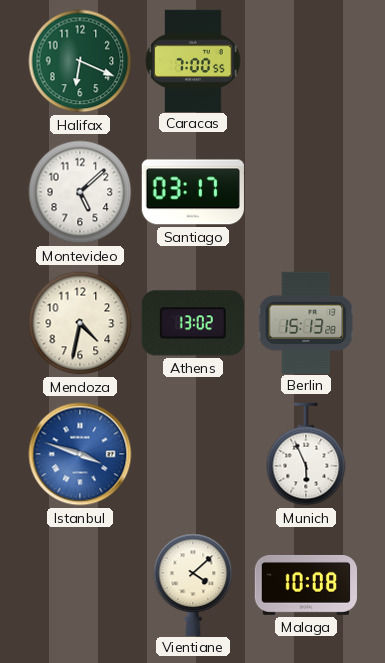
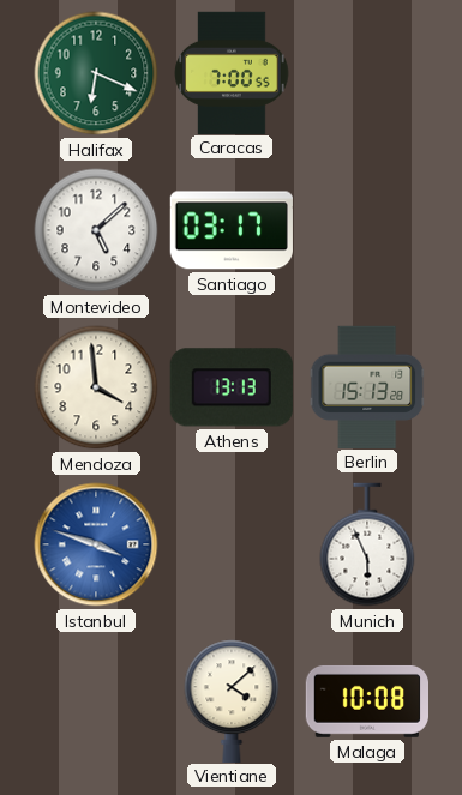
Mendoza: 4:32 -> 3:59
Athens: 13:02 -> 13:13
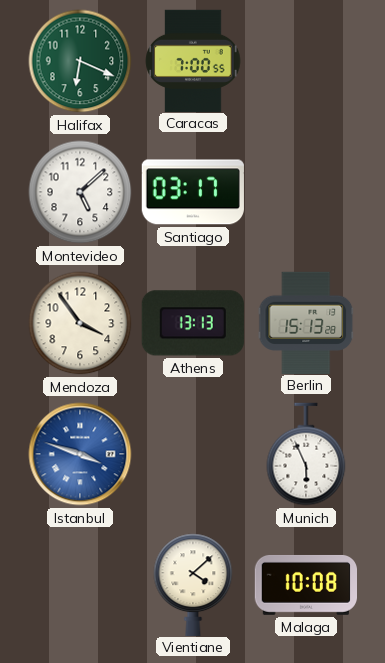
Mendoza: 3:59 -> 3:54
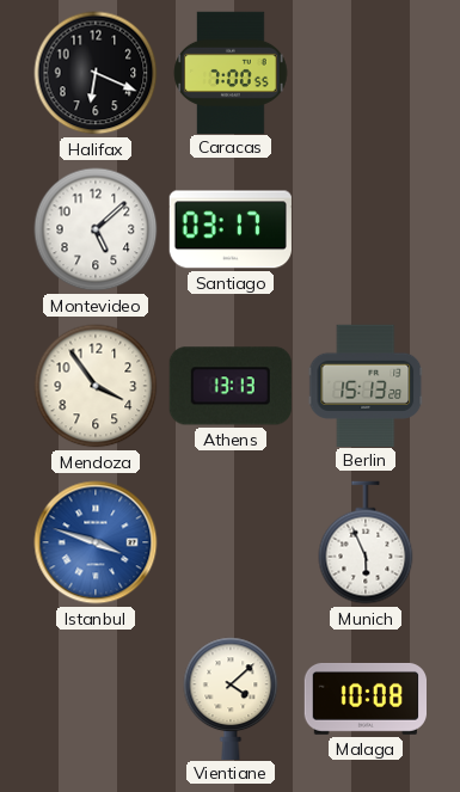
Halifax dial: green -> black
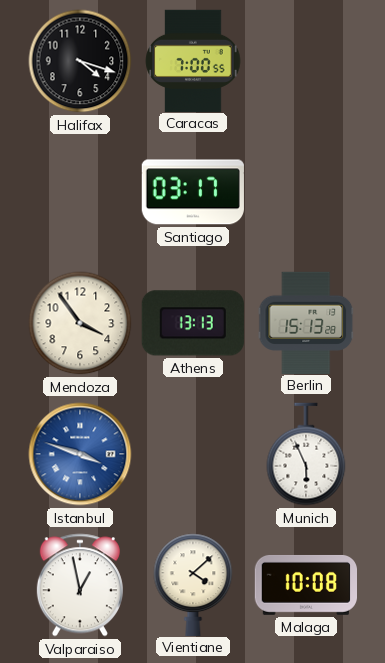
Halifax: 6:19 -> 4:18
Montevideo: 5:08 -> none
Valparaiso: none -> 12:58
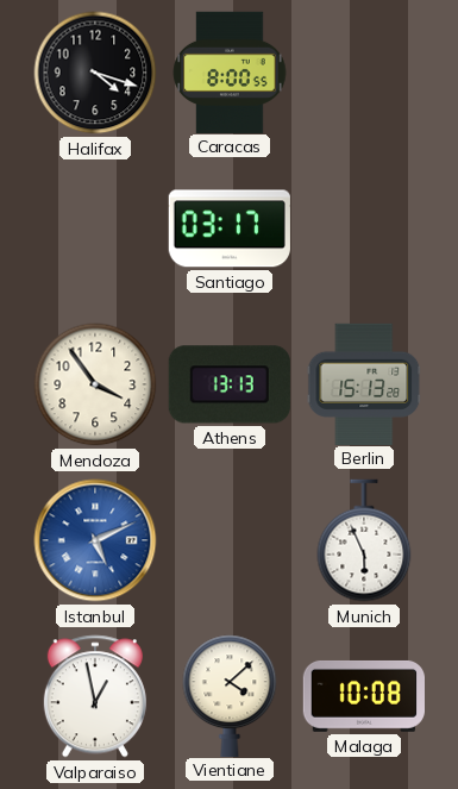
Caracas: 7:00 -> 8:00
Istanbul: 3:48 -> 5:11
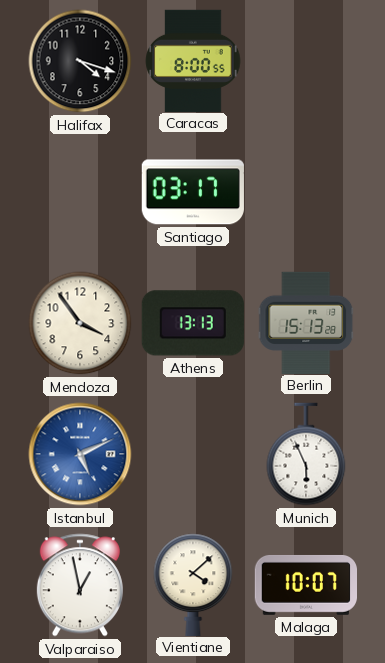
Malaga: 10:08 -> 10:07
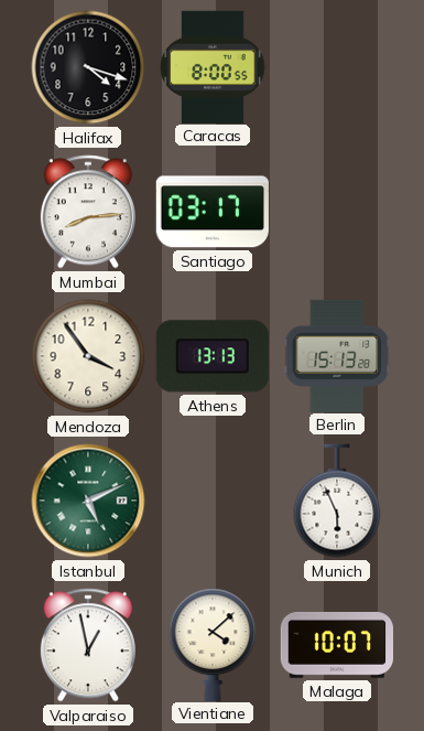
Mumbai: none -> 8:14
Istanbul dial: blue -> green
